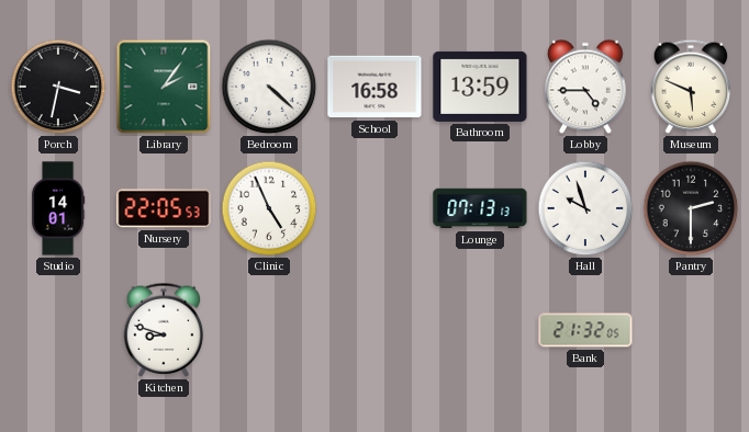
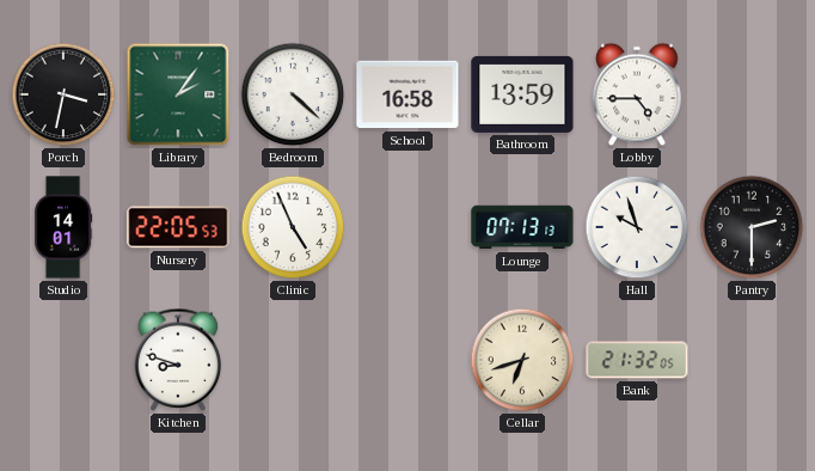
Museum: 5:49 -> none
Cellar: none -> 6:42
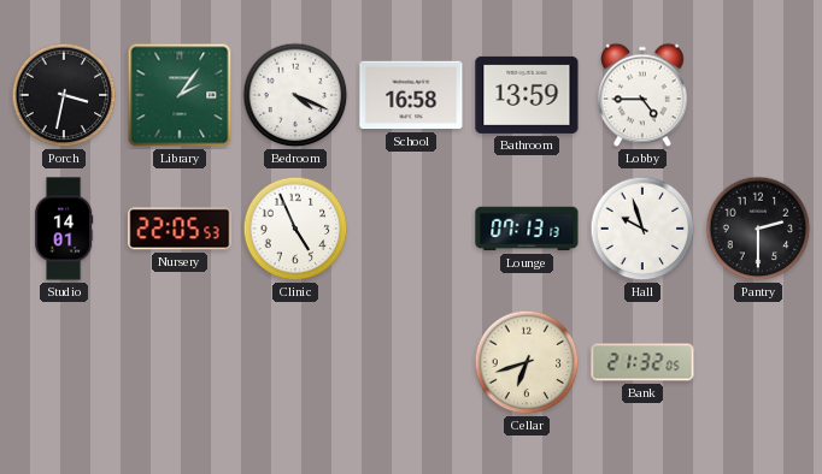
Bedroom: 4:22 -> 4:19
Kitchen: 8:48 -> none
